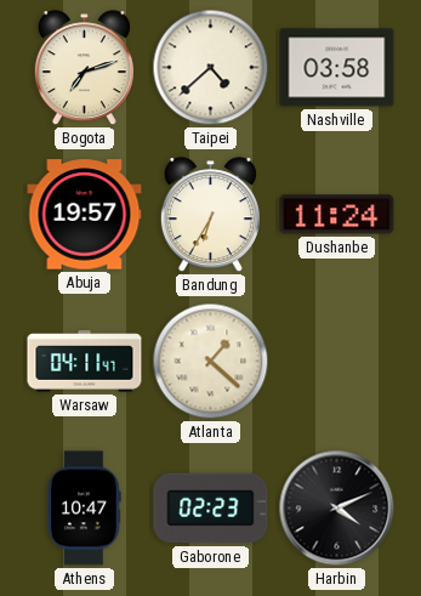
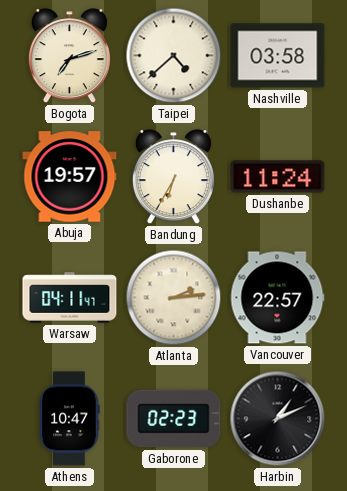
Atlanta: 1:22 -> 2:14
Vancouver: none -> 22:57
Harbin: 4:11 -> 1:11
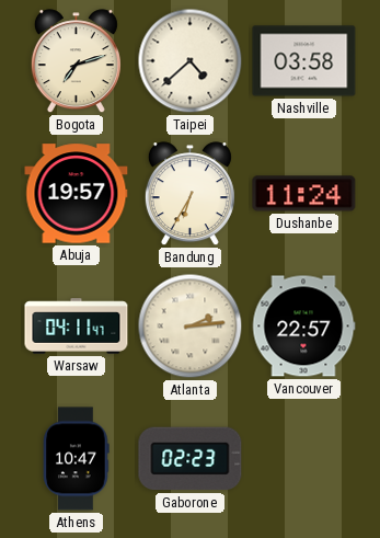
Harbin: 1:11 -> none
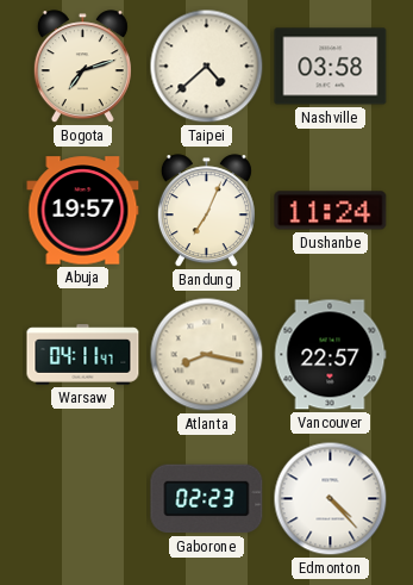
Bandung: 6:35 -> 7:04
Atlanta: 2:14 -> 8:17
Athens: 10:47 -> none
Edmonton: none -> 4:23
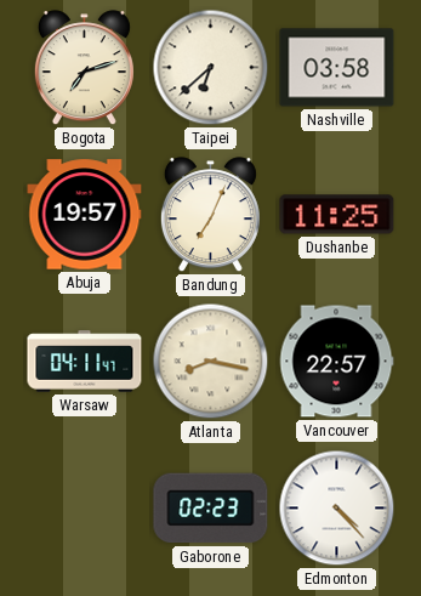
Taipei: 4:38 -> 6:38
Dushanbe: 11:24 -> 11:25
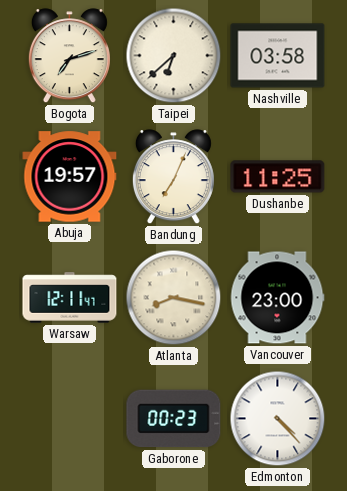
Warsaw: 04:11 -> 12:11
Vancouver: 22:57 -> 23:00
Gaborone: 02:23 -> 00:23
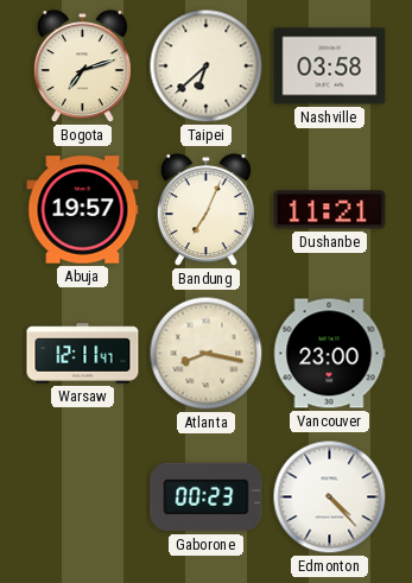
Dushanbe: 11:25 -> 11:21
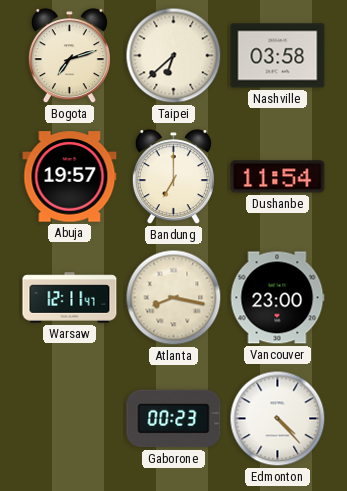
Bandung: 7:04 -> 7:00
Dushanbe: 11:21 -> 11:54
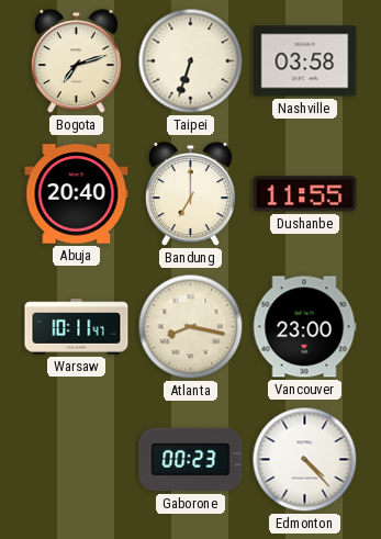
Taipei: 6:38 -> 6:33
Abuja: 19:57 -> 20:40
Dushanbe: 11:54 -> 11:55
Warsaw: 12:11 -> 10:11
